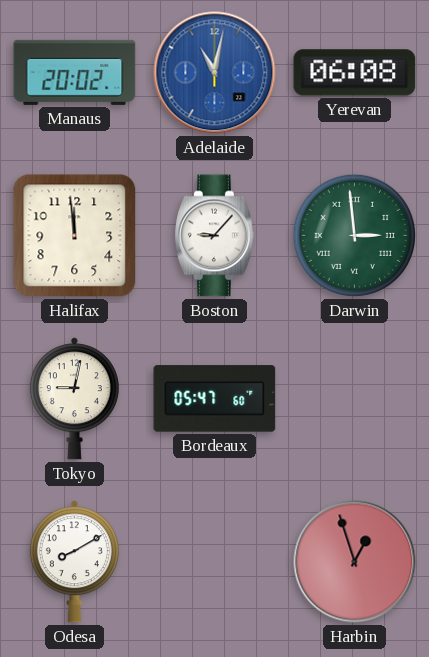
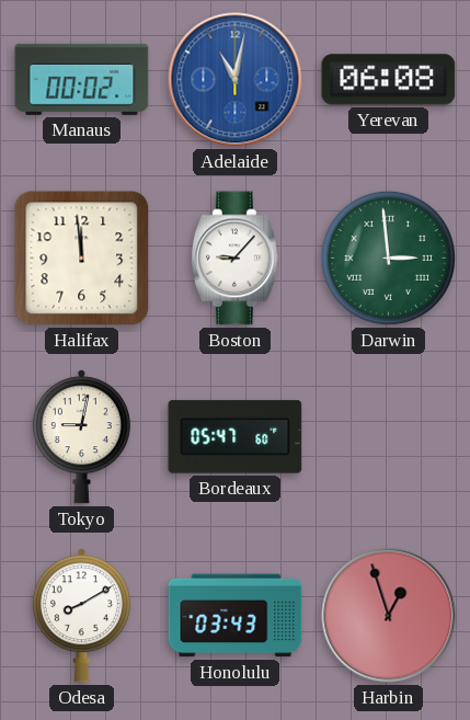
Manaus: 20:02 -> 00:02
Honolulu: none -> 03:43
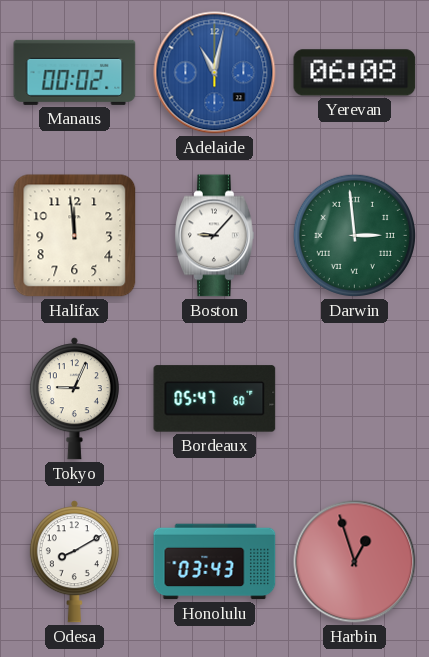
Tokyo: 9:02 -> 9:04
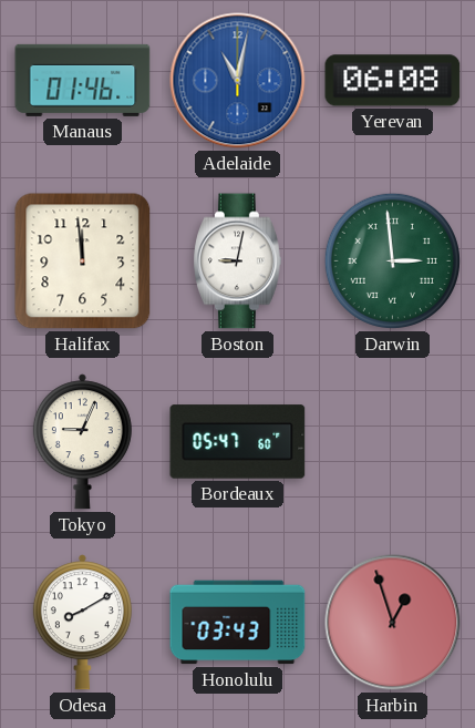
Manaus: 00:02 -> 01:46
Boston: 9:07 -> 9:02
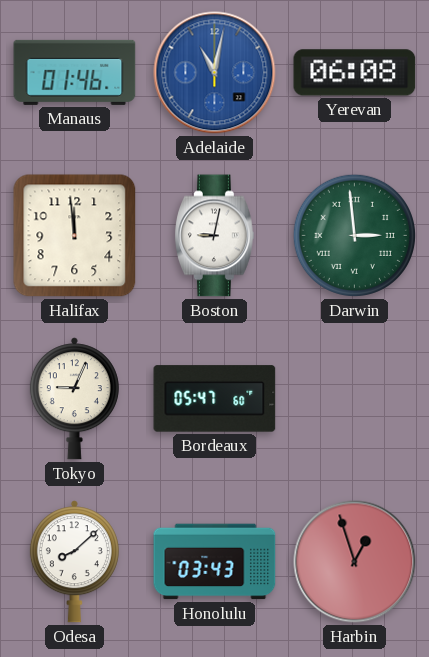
Odesa: 8:10 -> 8:08
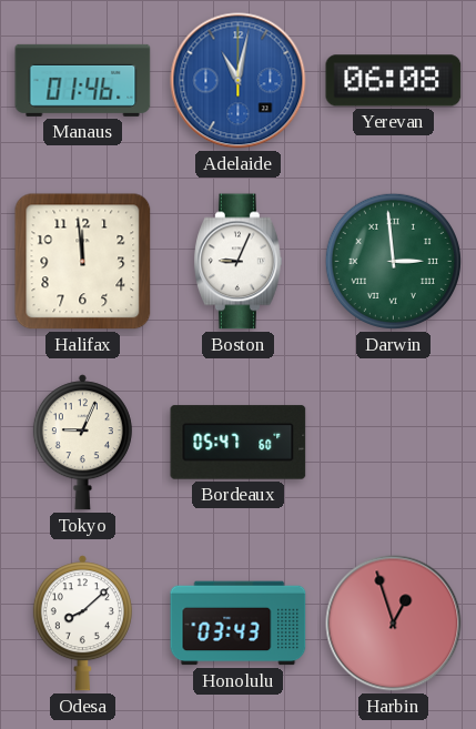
Boston: 9:02 -> 9:04
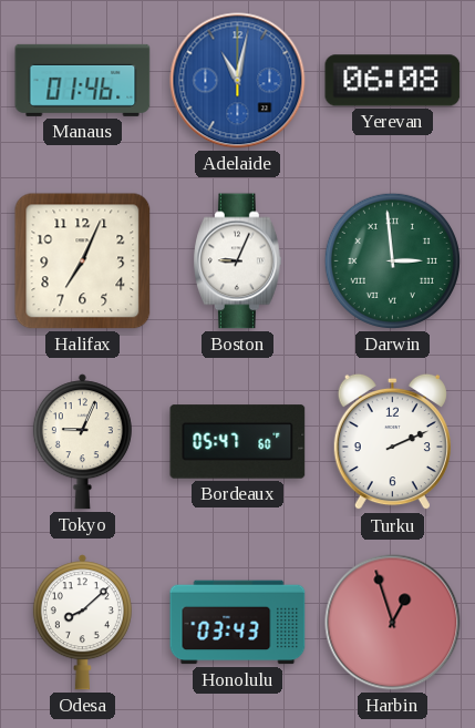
Halifax: 11:59 -> 7:04
Turku: none -> 2:11
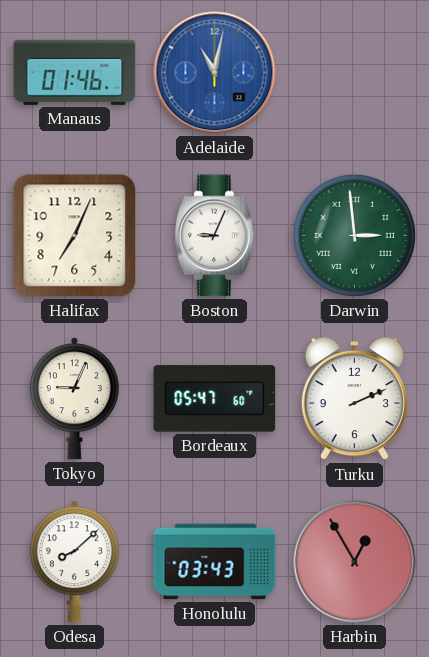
Yerevan: 06:08 -> none
Harbin: 12:57 -> 12:55
